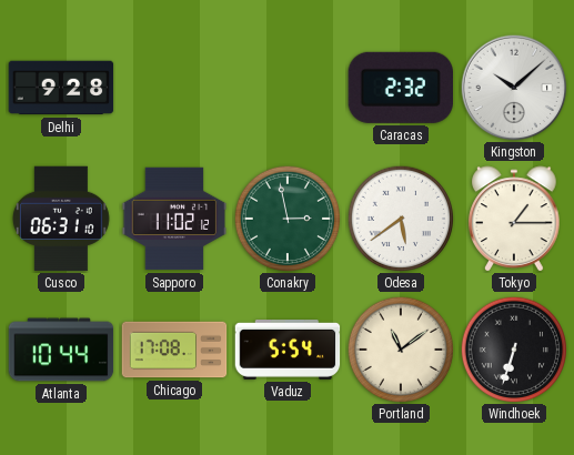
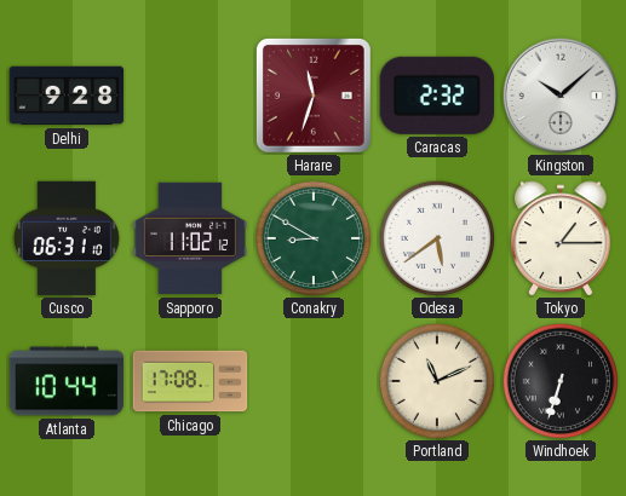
Harare: none -> 11:33
Conakry: 2:58 -> 8:50
Vaduz: 5:54 -> none
Portland: 11:09 -> 11:11
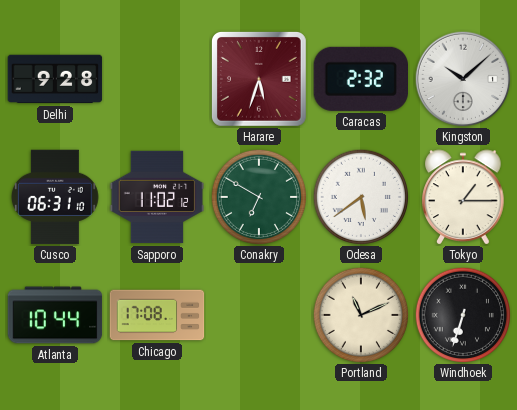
Harare: 11:33 -> 5:33
Conakry: 8:50 -> 6:50
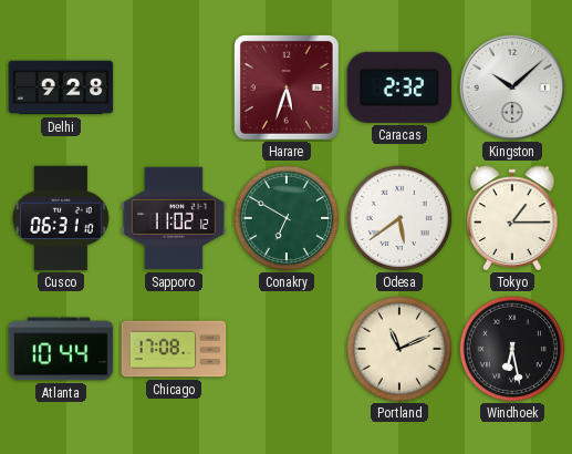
Windhoek: 6:33 -> 6:28
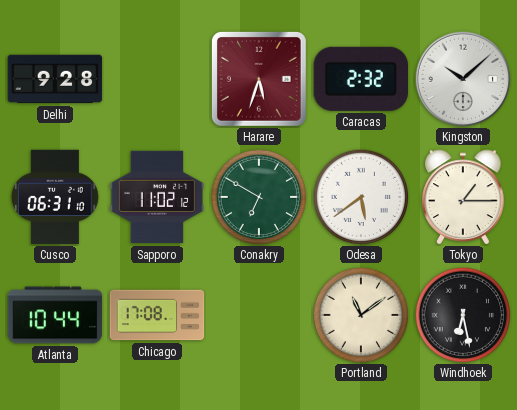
Portland: 11:11 -> 11:09
